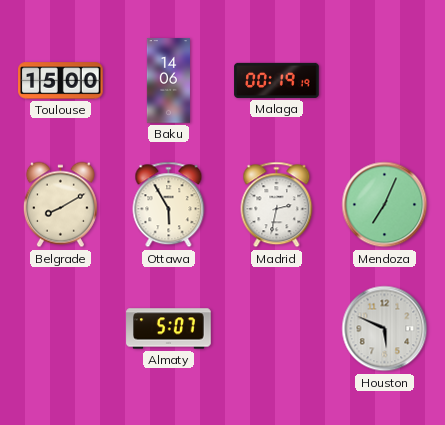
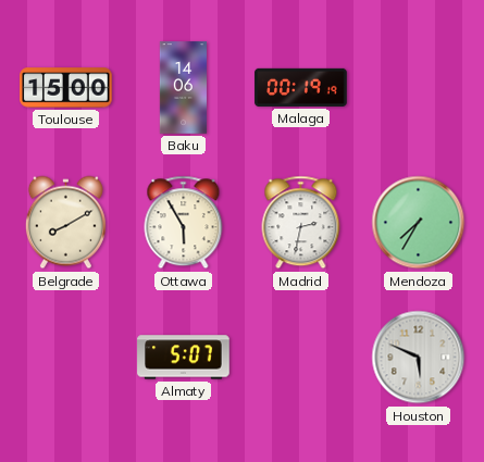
Mendoza: 7:04 -> 7:35
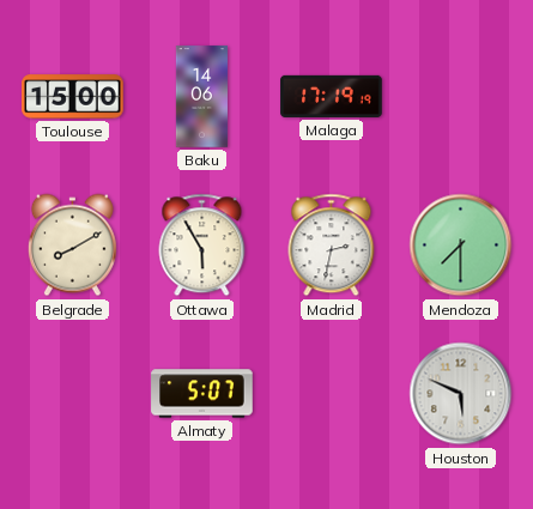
Malaga: 00:19 -> 17:19
Mendoza: 7:35 -> 7:30
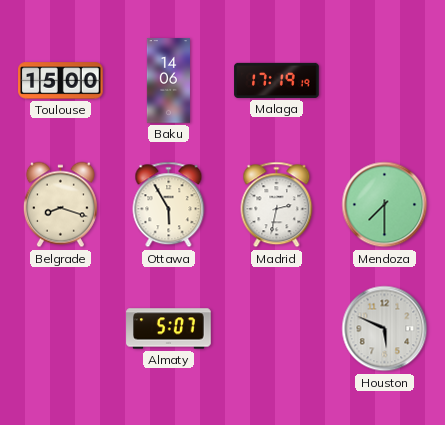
Belgrade: 8:10 -> 8:18
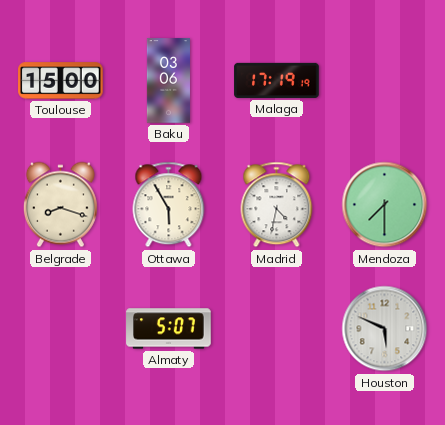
Baku: 14:06 -> 03:06
Madrid: 2:32 -> 4:32
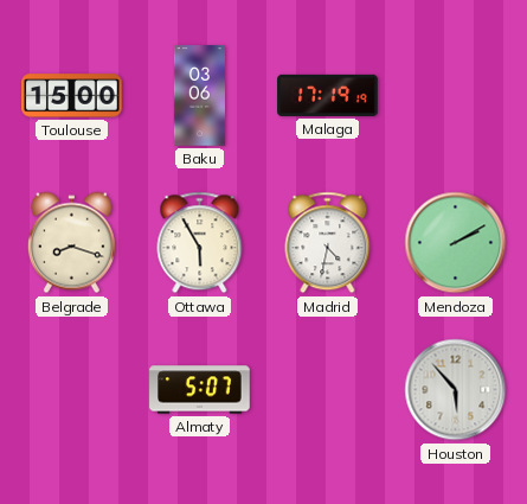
Mendoza: 7:30 -> 2:10
Houston: 5:49 -> 5:53
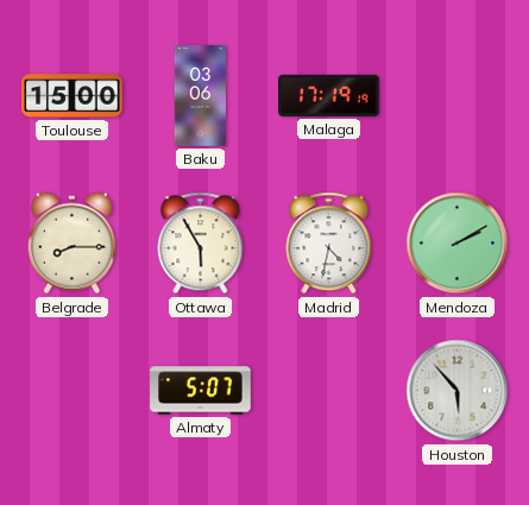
Belgrade: 8:18 -> 8:15
